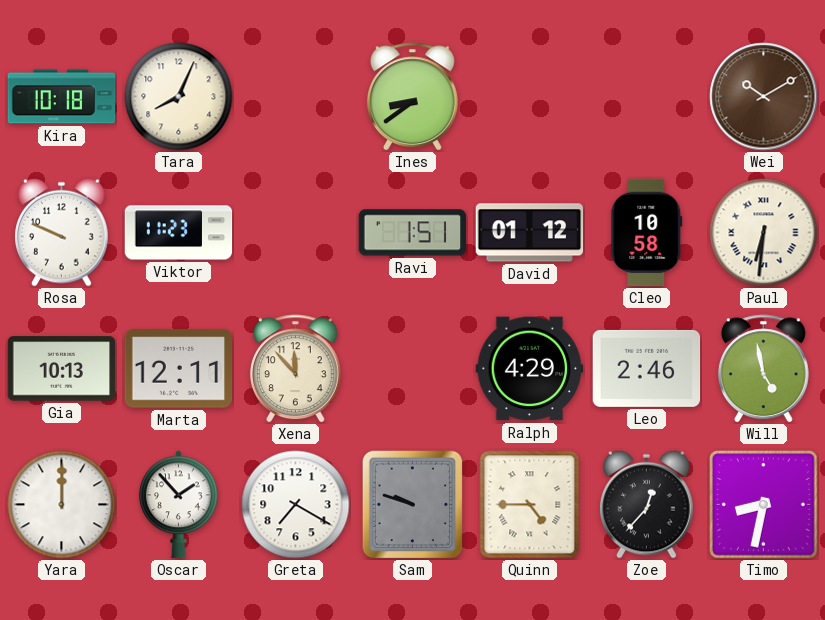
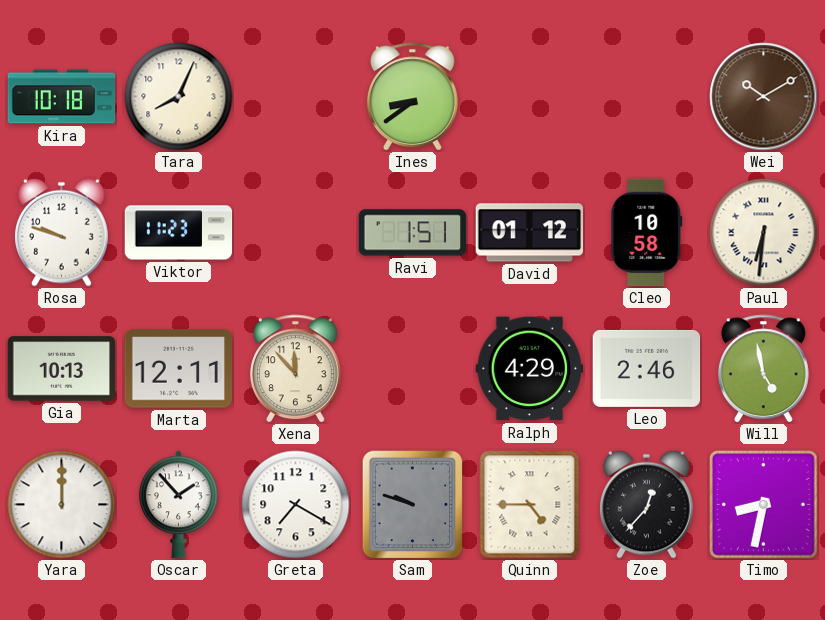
Rosa: 9:49 -> 9:48
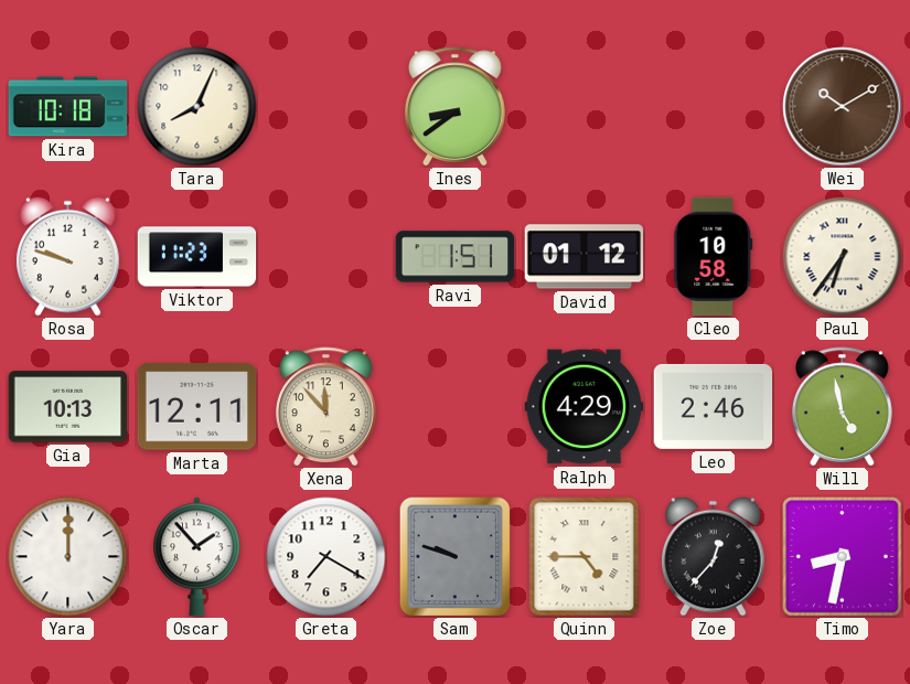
Paul: 6:31 -> 6:36
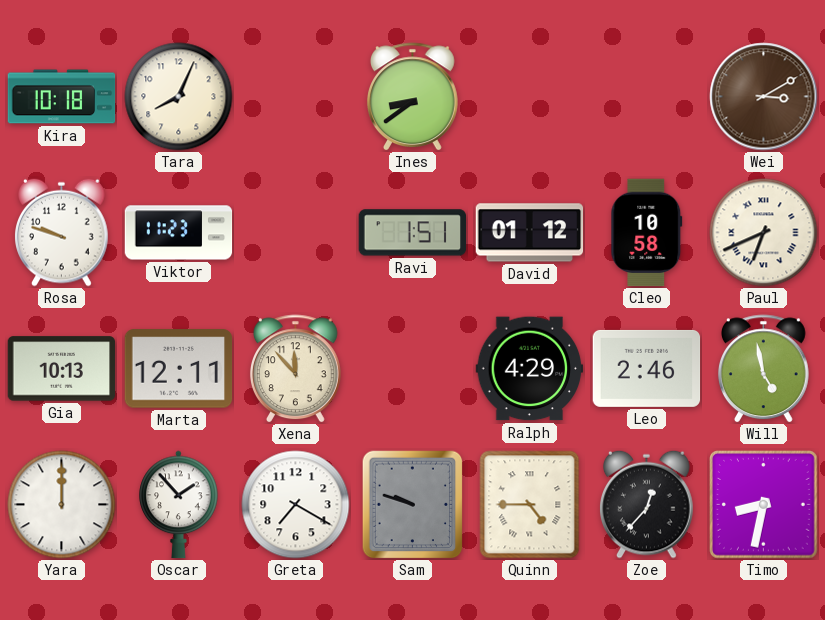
Wei: 10:10 -> 3:10
Paul: 6:36 -> 6:41
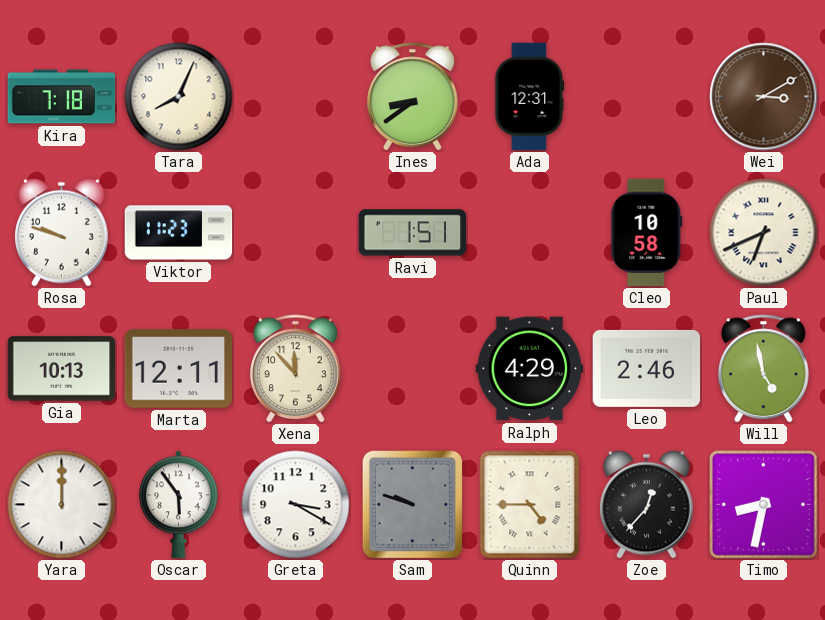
Kira: 10:18 -> 7:18
Ada: none -> 12:31
David: 01:12 -> none
Oscar: 1:53 -> 5:54
Greta: 7:20 -> 3:20
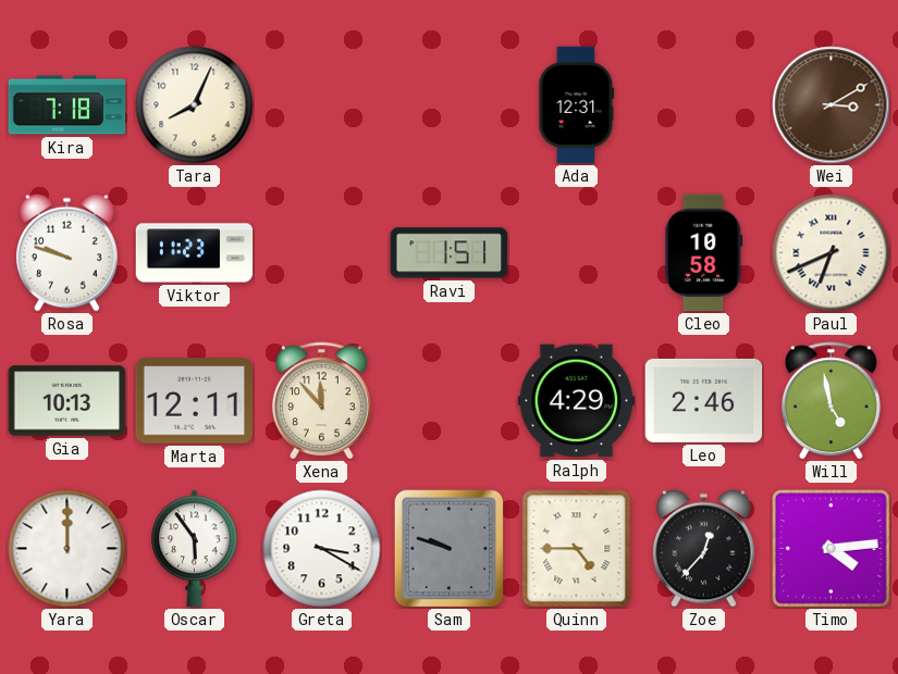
Ines: 8:39 -> none
Timo: 8:32 -> 4:14
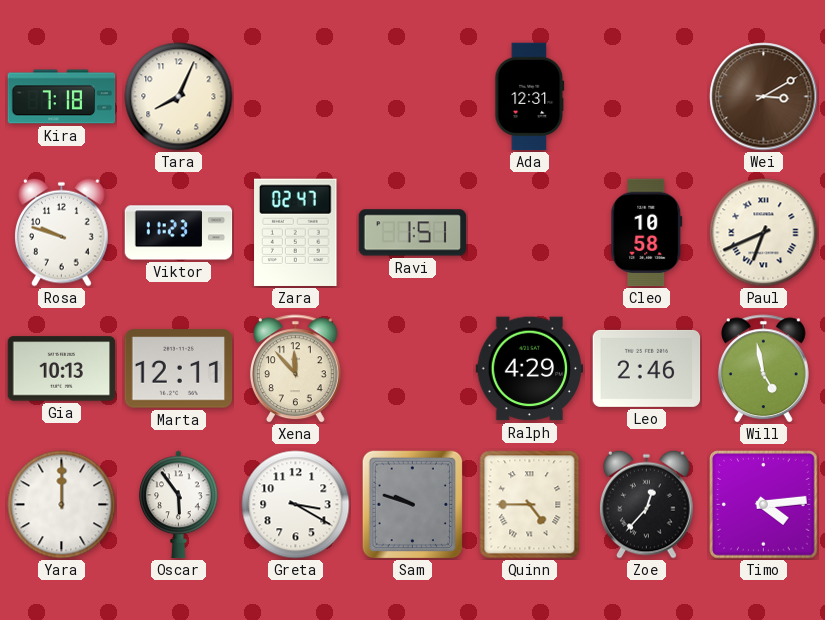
Zara: none -> 02:47
